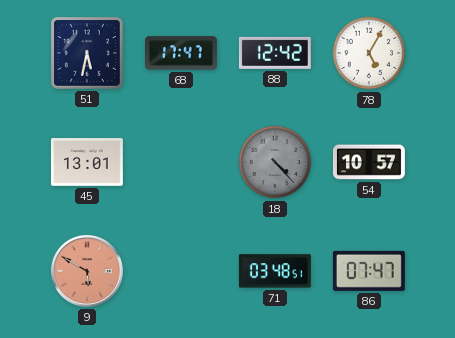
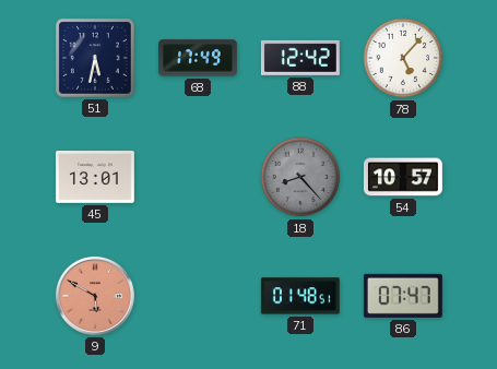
68: 17:47 -> 17:49
78: 5:05 -> 5:07
18: 4:23 -> 8:23
71: 03:48 -> 01:48
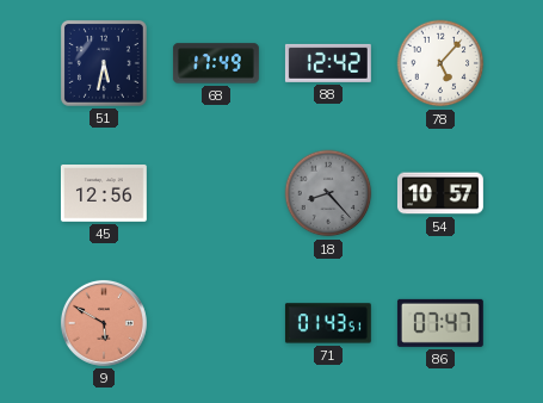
45: 13:01 -> 12:56
71: 01:48 -> 01:43
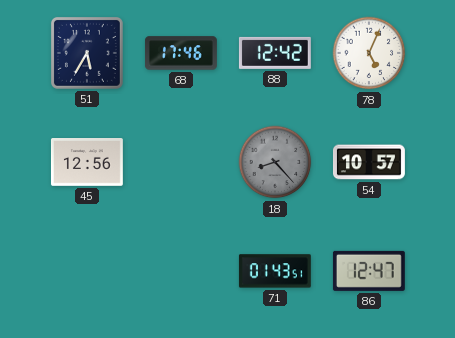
51: 5:32 -> 5:35
68: 17:49 -> 17:46
78: 5:07 -> 5:04
9: 5:50 -> none
86: 07:47 -> 12:47
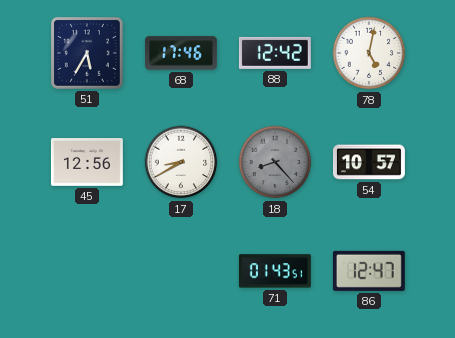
78: 5:04 -> 5:02
17: none -> 8:40
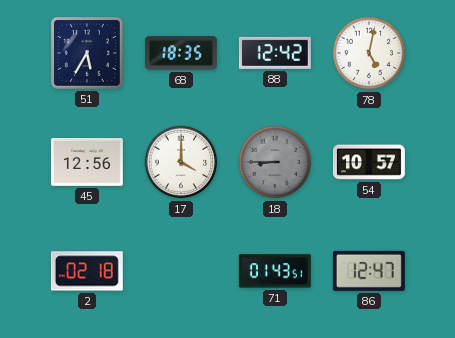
68: 17:46 -> 18:35
17: 8:40 -> 4:00
18: 8:23 -> 8:45
2: none -> 02:18
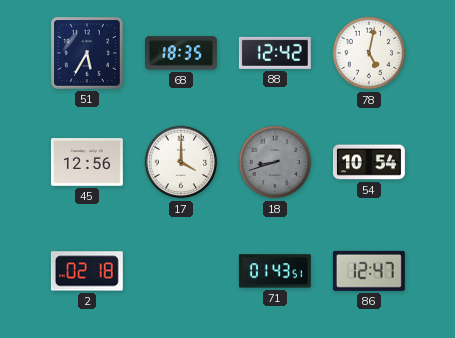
18: 8:45 -> 8:42
54: 10:57 -> 10:54
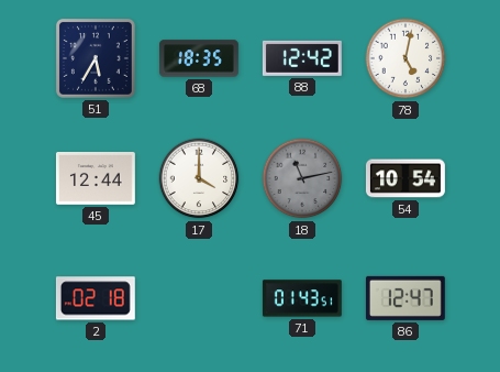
45: 12:56 -> 12:44
18: 8:42 -> 11:13
